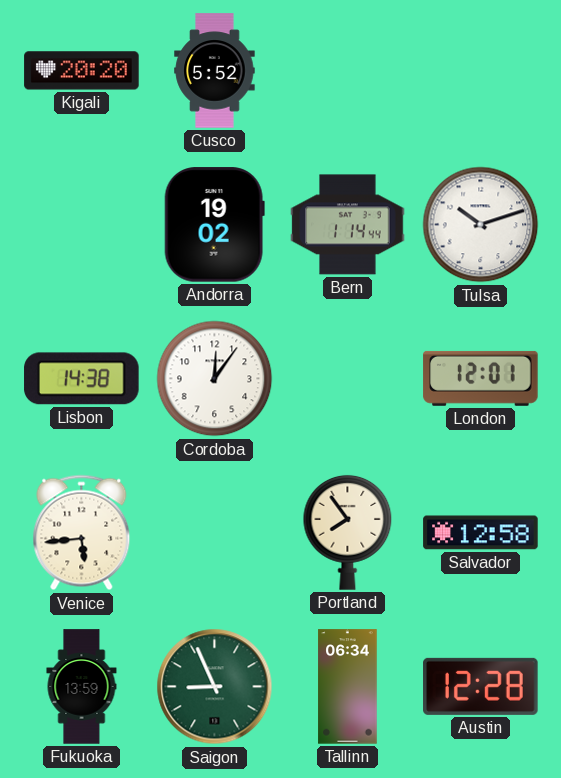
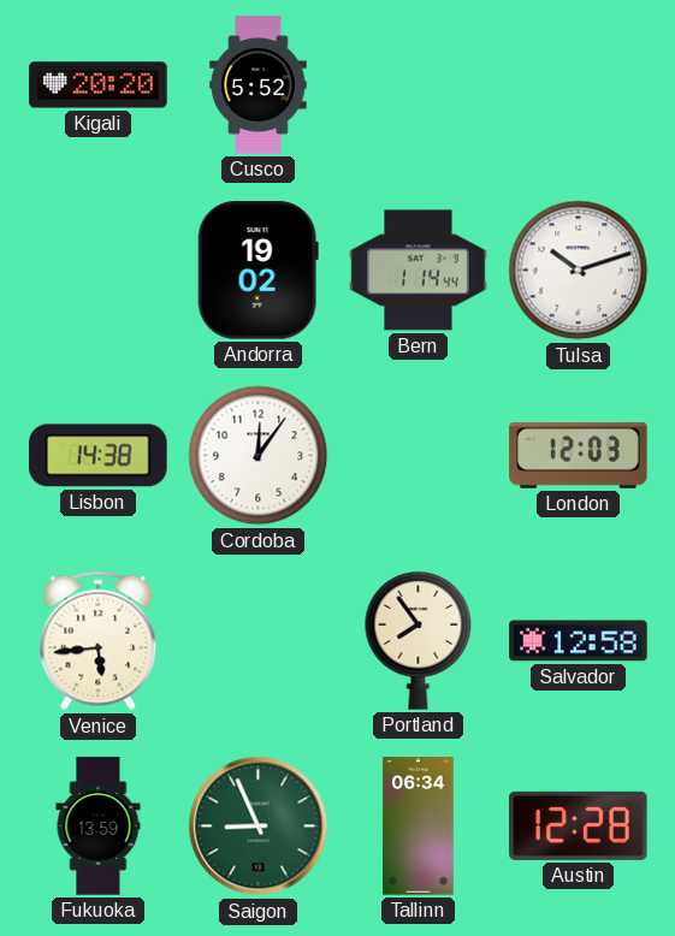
London: 12:01 -> 12:03
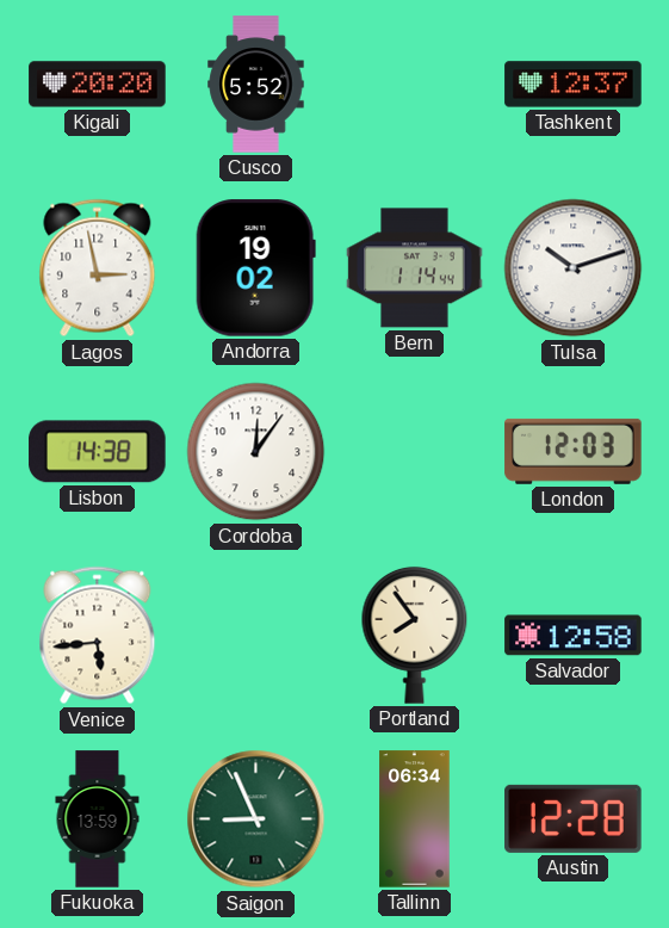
Tashkent: none -> 12:37
Lagos: none -> 2:58
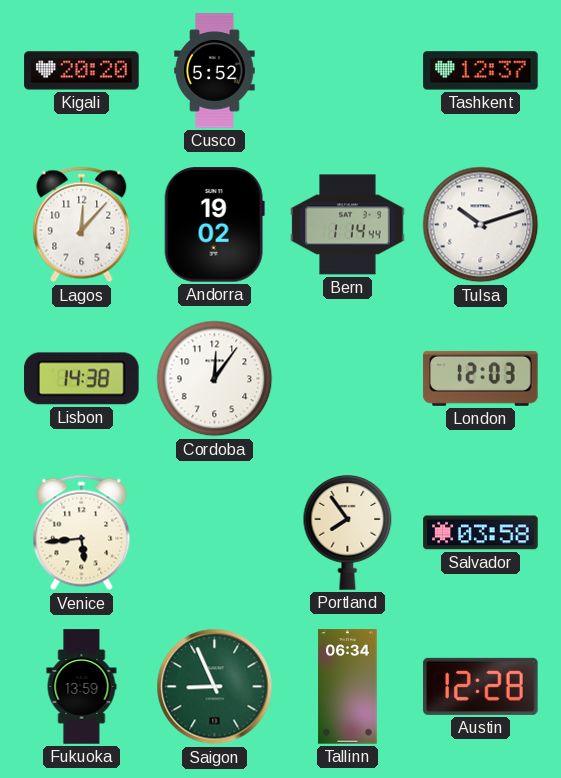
Lagos: 2:58 -> 12:07
Salvador: 12:58 -> 03:58
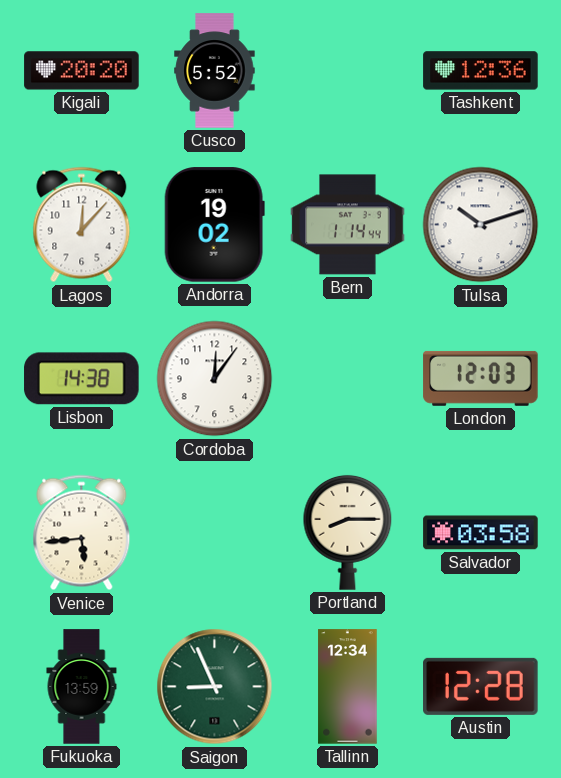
Tashkent: 12:37 -> 12:36
Portland: 7:54 -> 8:15
Tallinn: 06:34 -> 12:34
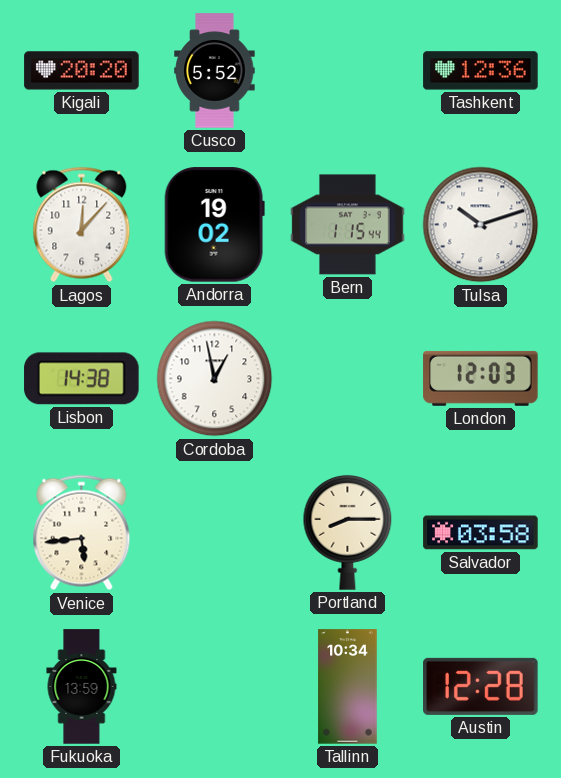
Bern: 1:14 -> 1:15
Cordoba: 12:06 -> 12:58
Saigon: 8:56 -> none
Tallinn: 12:34 -> 10:34
